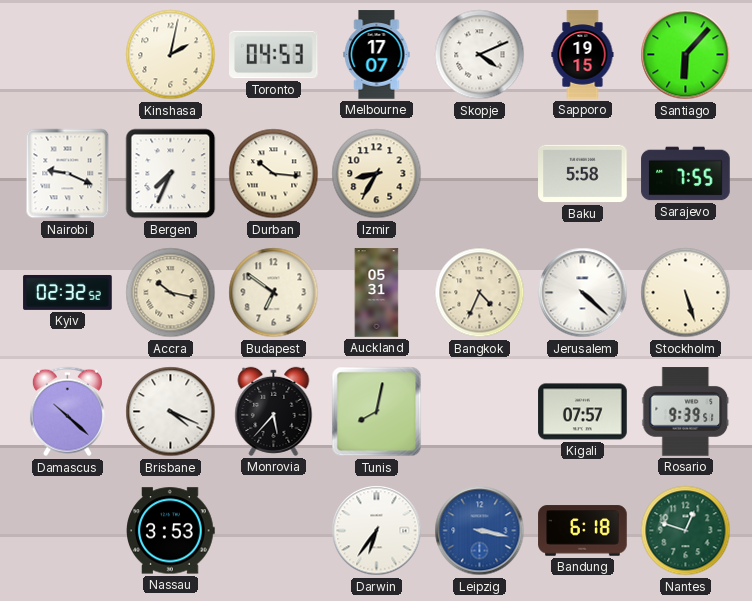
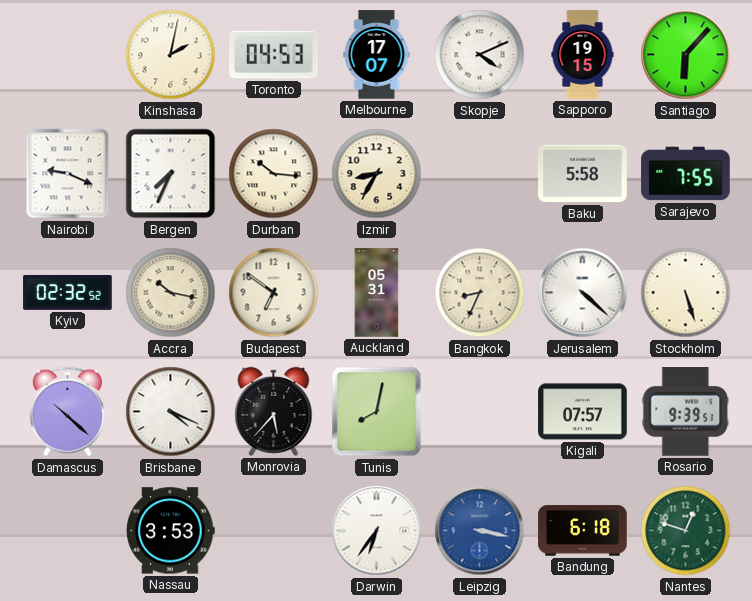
Bangkok: 4:34 -> 8:34
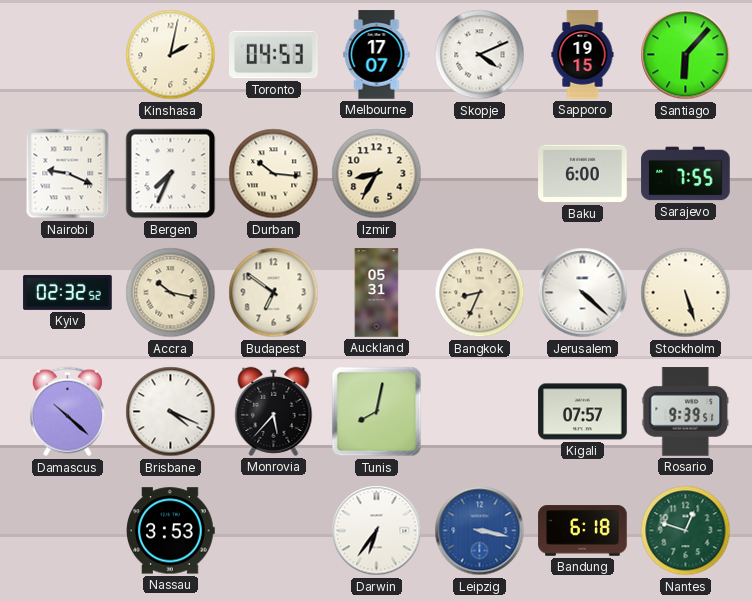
Baku: 5:58 -> 6:00
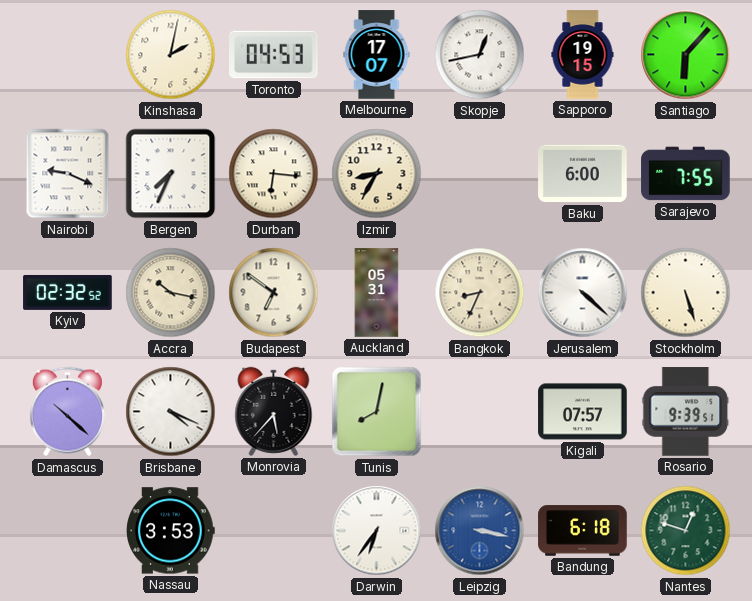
Skopje: 4:11 -> 12:43
Durban: 10:16 -> 6:16
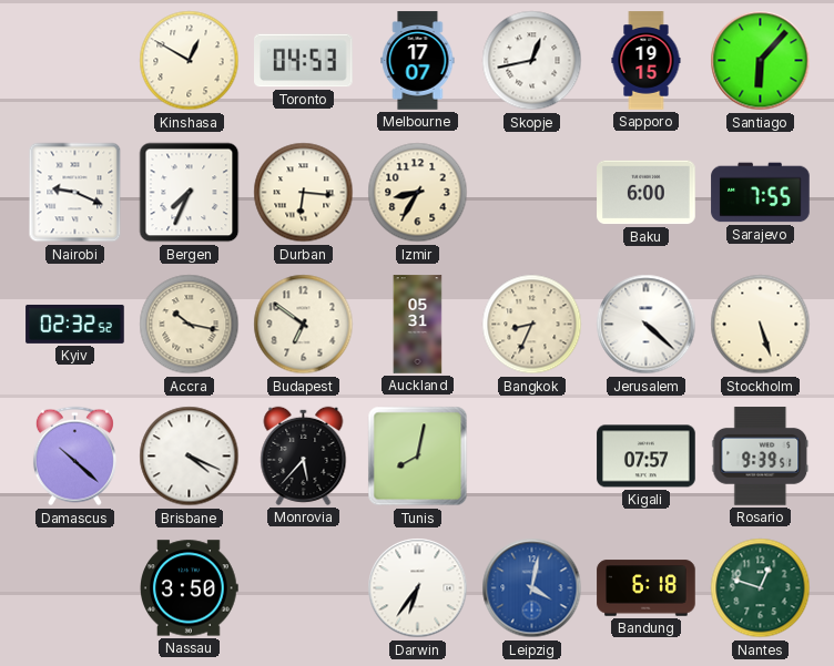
Kinshasa: 2:02 -> 12:50
Nassau: 3:53 -> 3:50
Leipzig: 3:17 -> 4:02
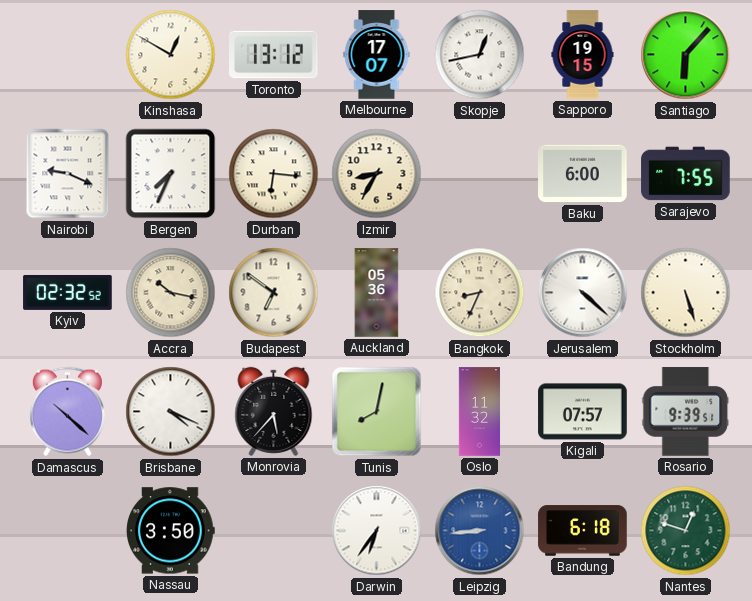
Toronto: 04:53 -> 13:12
Auckland: 05:31 -> 05:36
Oslo: none -> 11:32
Leipzig: 4:02 -> 8:44
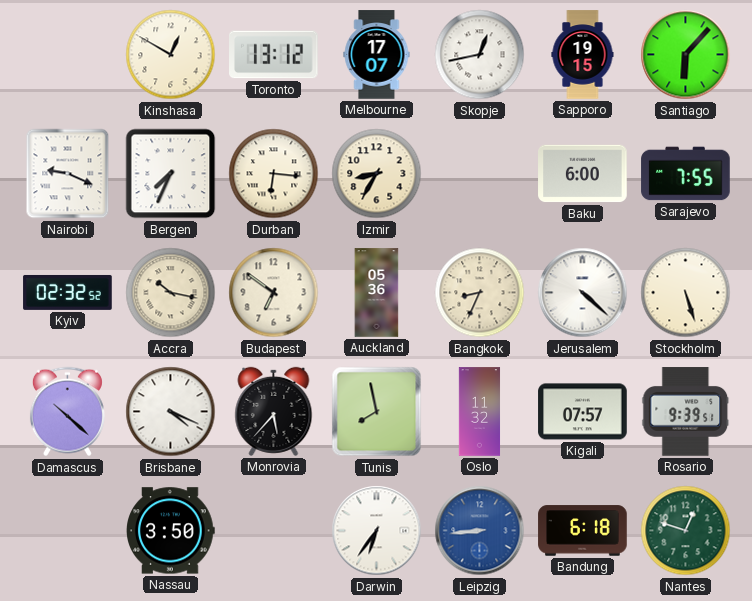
Tunis: 8:02 -> 7:58
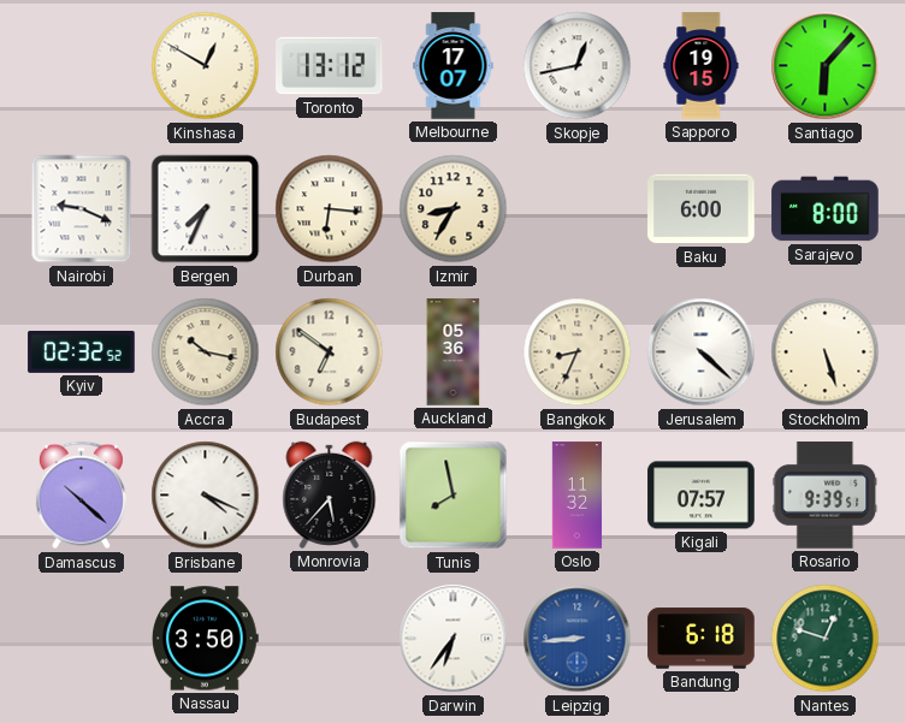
Sarajevo: 7:55 -> 8:00
